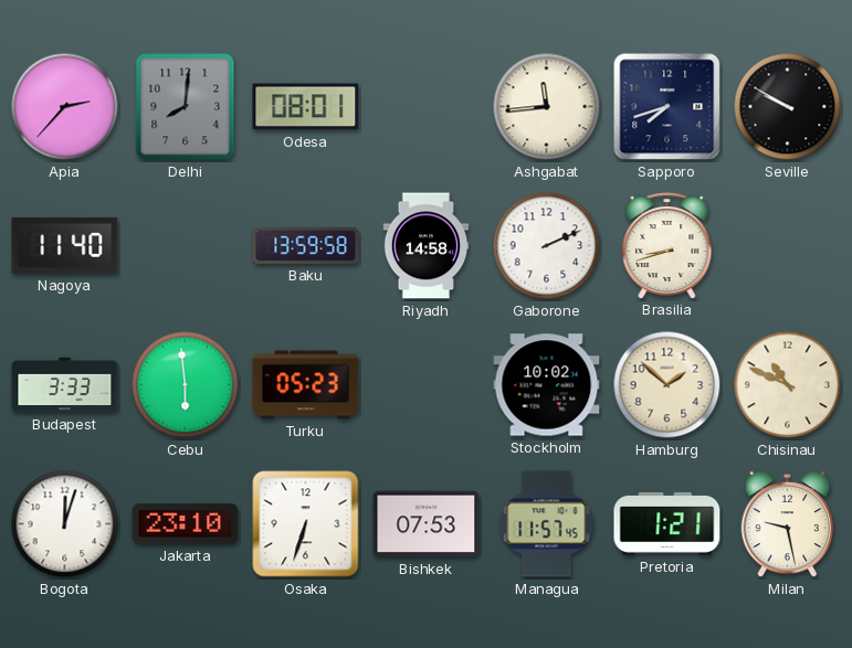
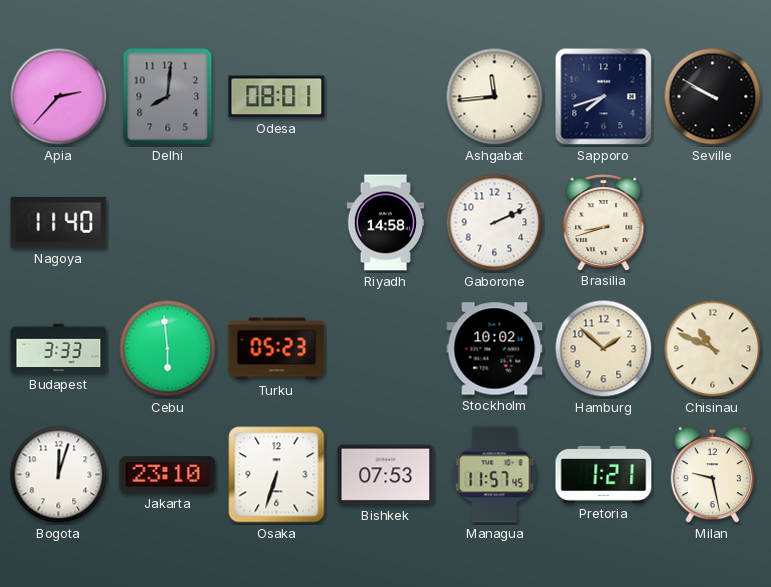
Baku: 13:59 -> none
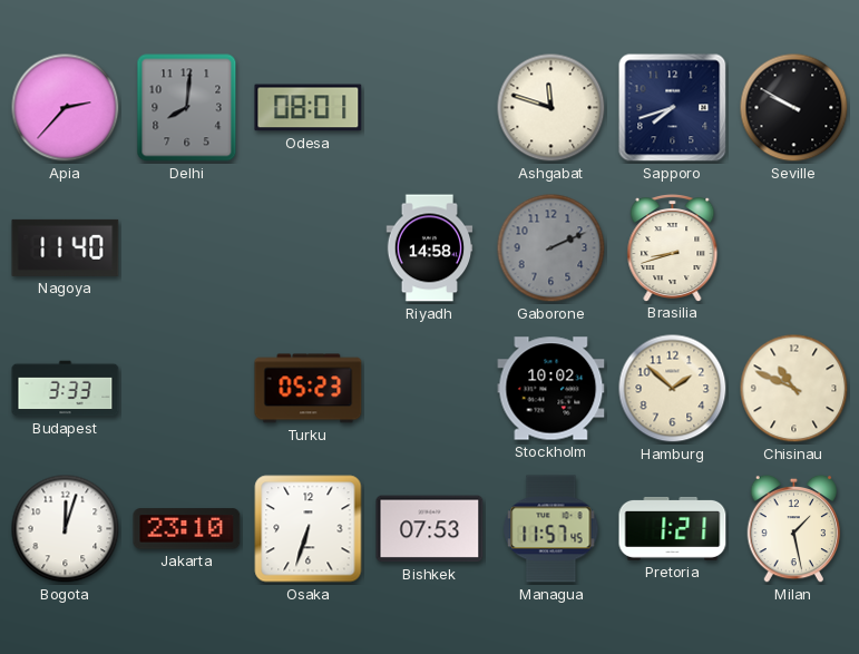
Ashgabat: 11:44 -> 11:48
Gaborone dial: white -> grey
Cebu: 5:59 -> none
Milan: 9:28 -> 1:28
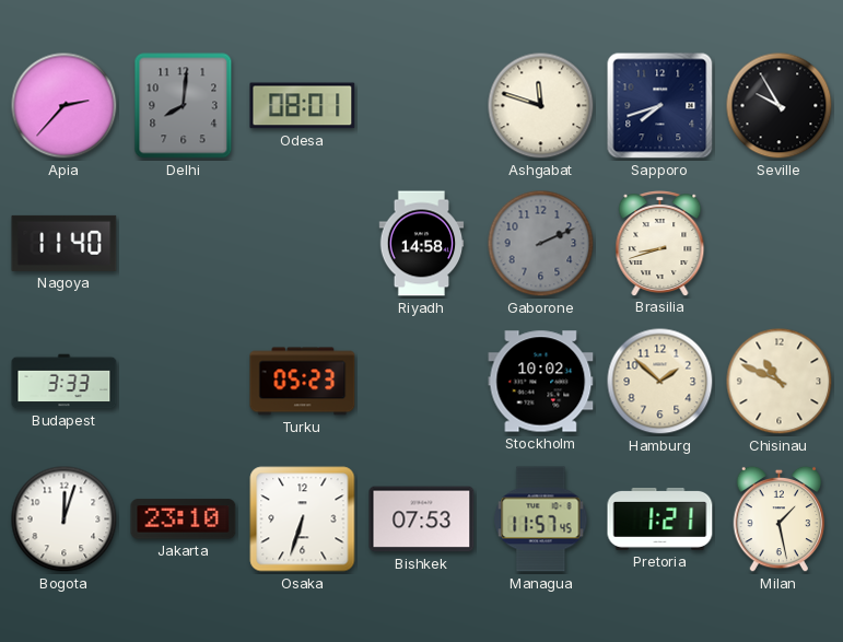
Seville: 9:50 -> 9:55
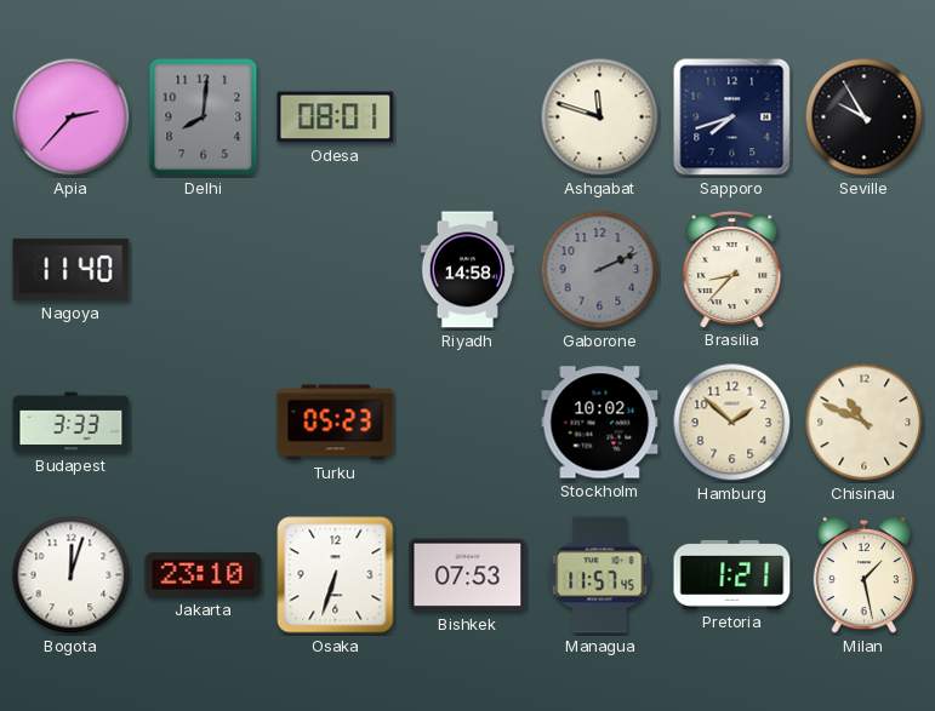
Brasilia: 8:42 -> 8:37
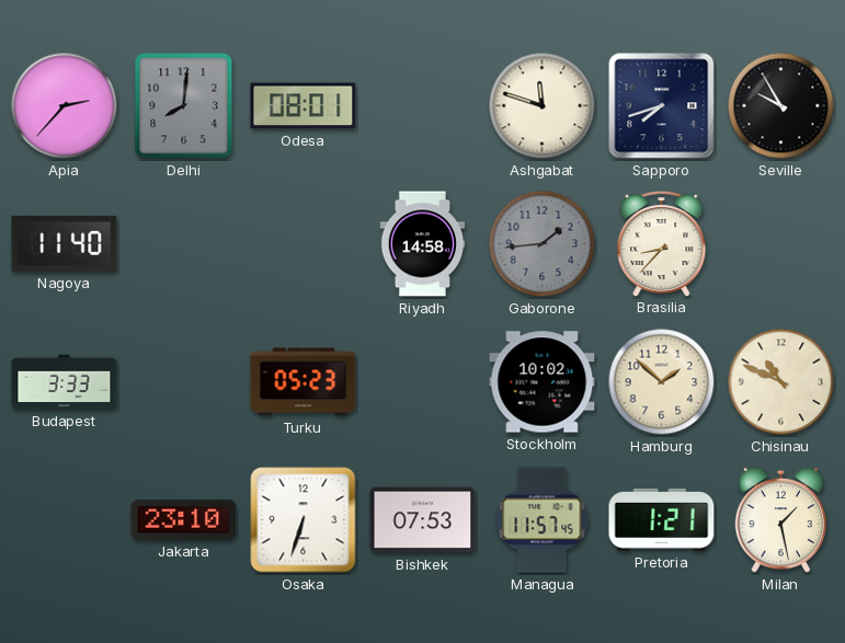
Gaborone: 2:11 -> 1:44
Bogota: 12:03 -> none
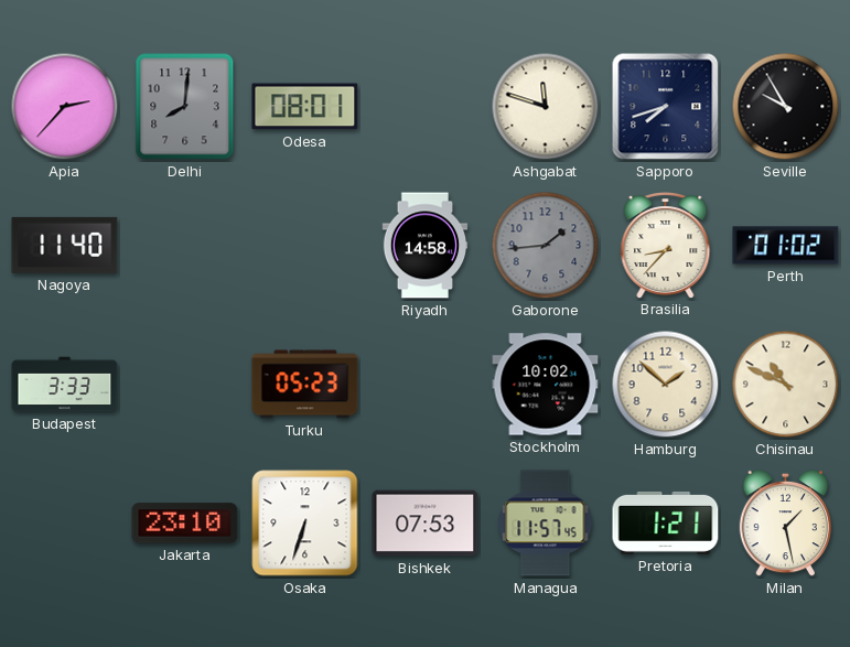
Perth: none -> 01:02
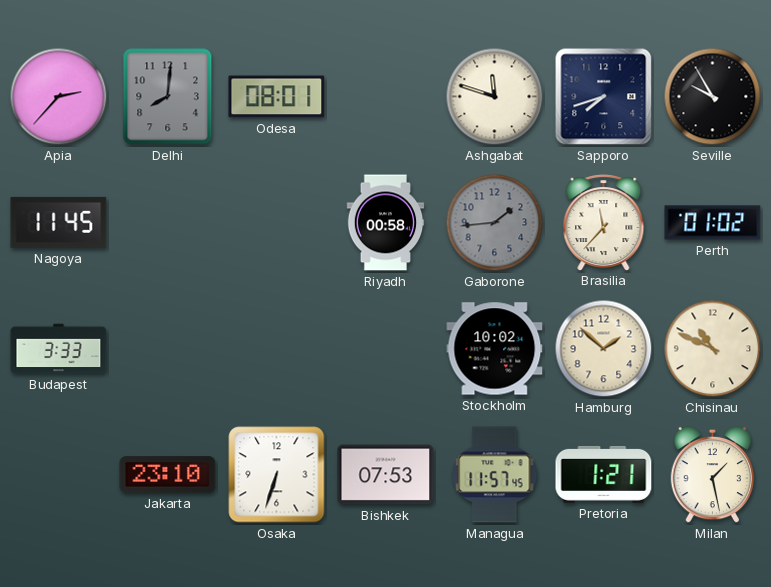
Nagoya: 11:40 -> 11:45
Riyadh: 14:58 -> 00:58
Brasilia: 8:37 -> 11:37
Turku: 05:23 -> none
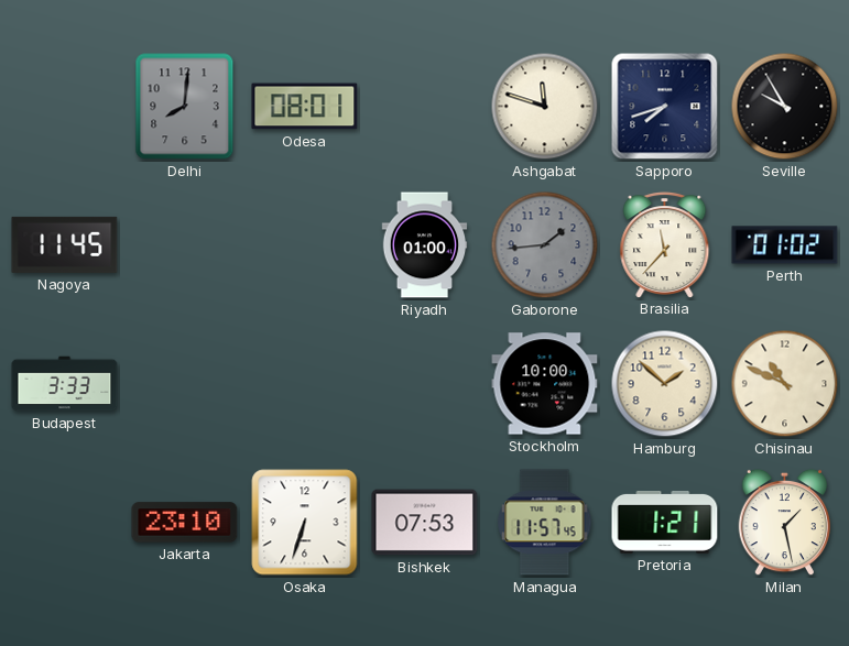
Apia: 2:37 -> none
Riyadh: 00:58 -> 01:00
Stockholm: 10:02 -> 10:00
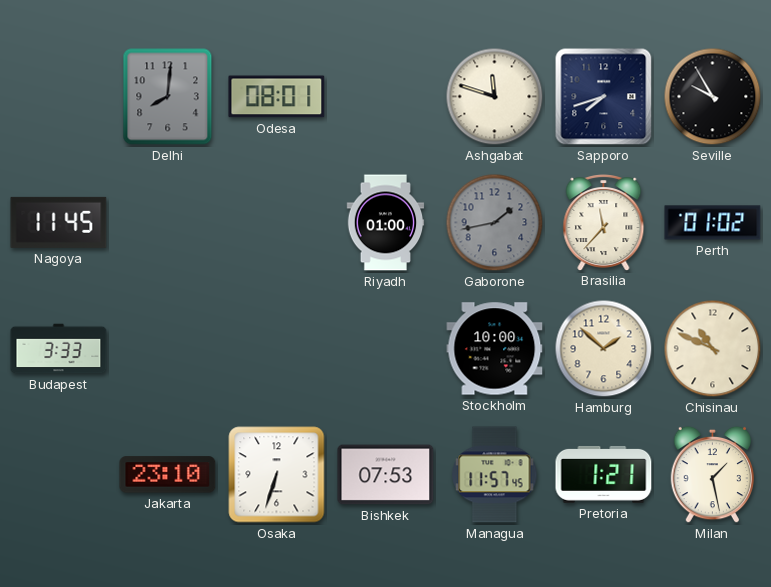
Gaborone: 1:44 -> 1:43
